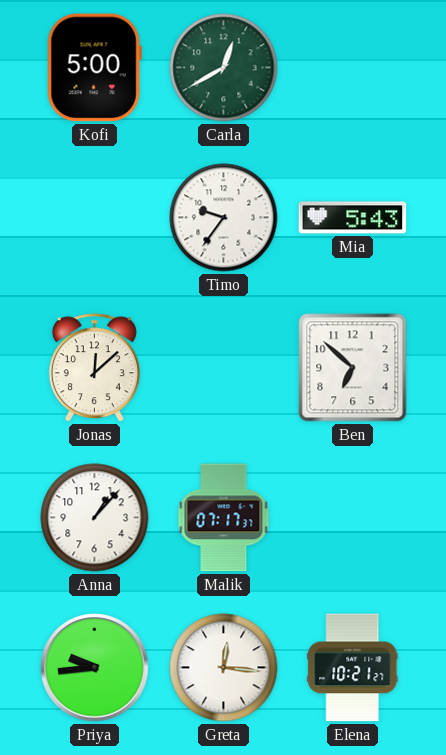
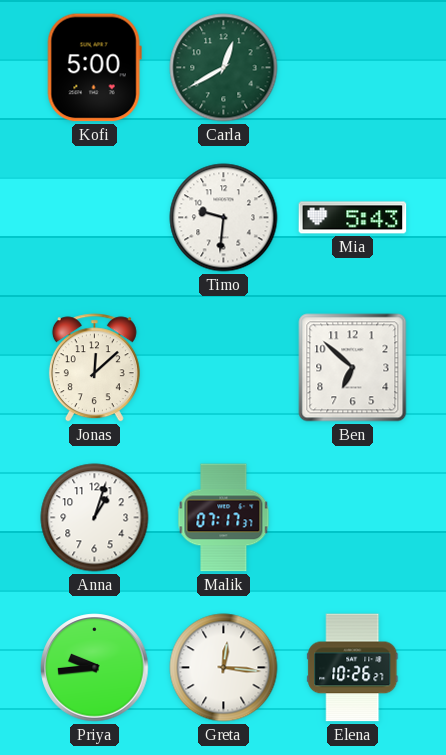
Timo: 9:36 -> 9:31
Anna: 1:07 -> 1:03
Elena: 10:21 -> 10:26
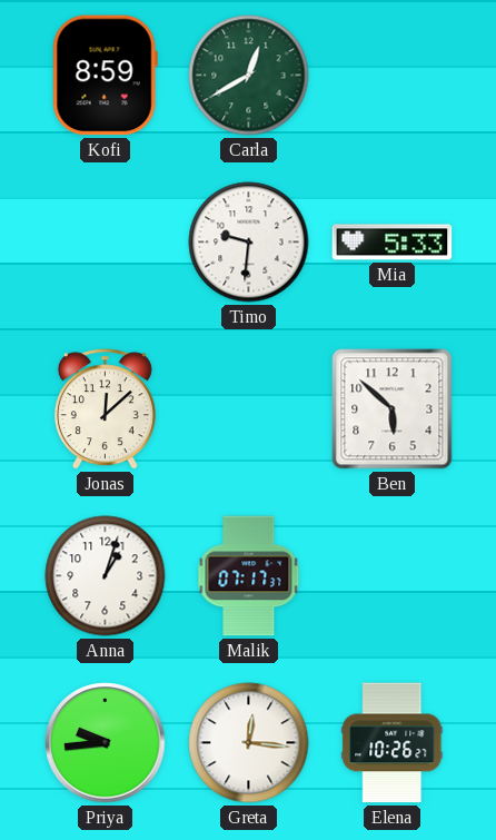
Kofi: 5:00 -> 8:59
Mia: 5:43 -> 5:33
Ben: 6:52 -> 5:52
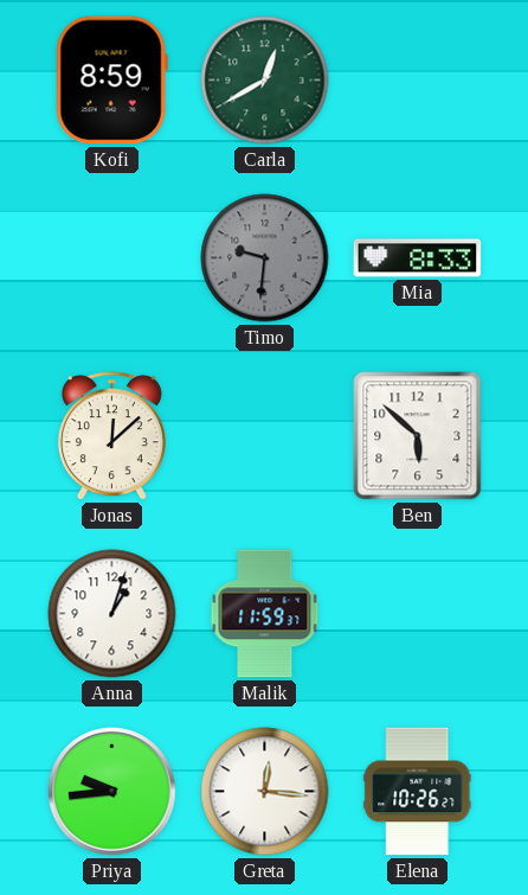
Timo dial: white -> grey
Mia: 5:33 -> 8:33
Malik: 07:17 -> 11:59
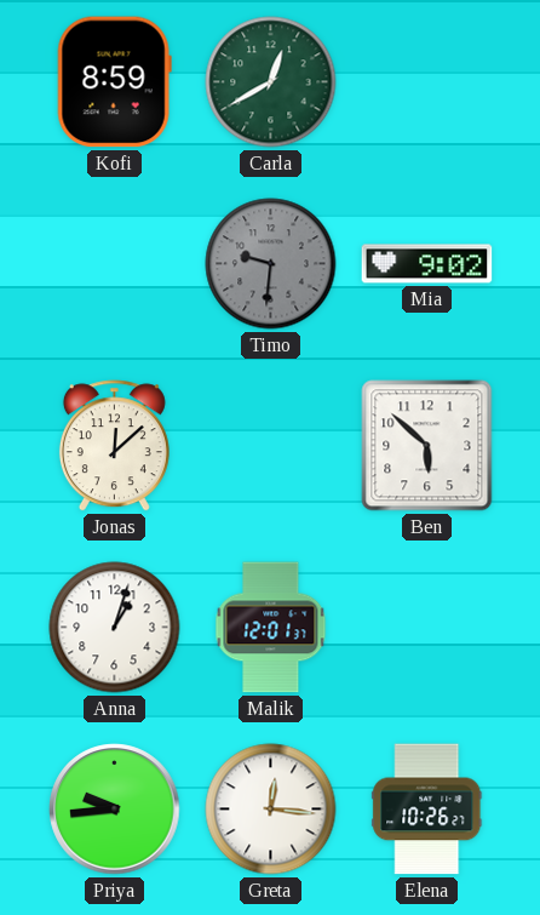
Mia: 8:33 -> 9:02
Malik: 11:59 -> 12:01
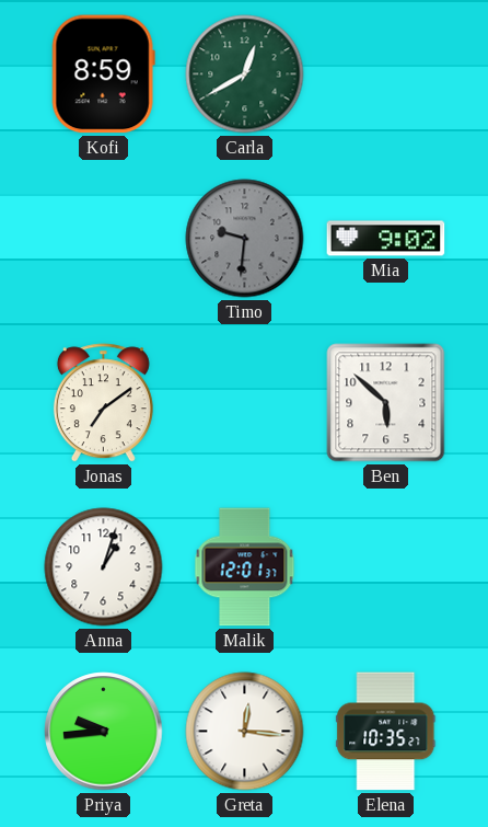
Jonas: 12:08 -> 7:09
Elena: 10:26 -> 10:35
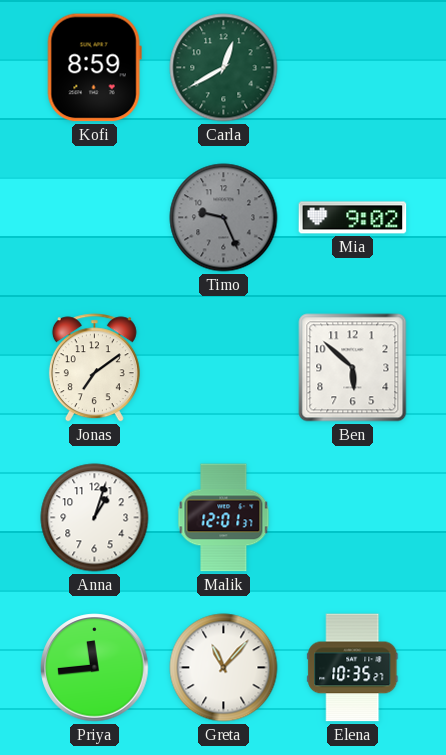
Timo: 9:31 -> 9:26
Priya: 9:44 -> 11:44
Greta: 12:16 -> 11:07
